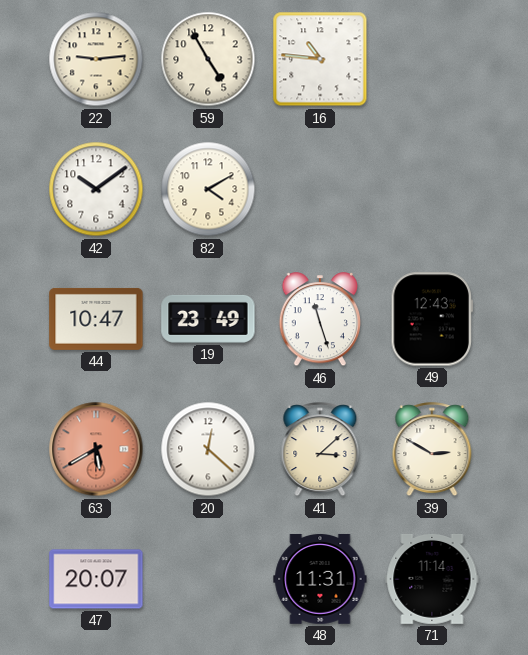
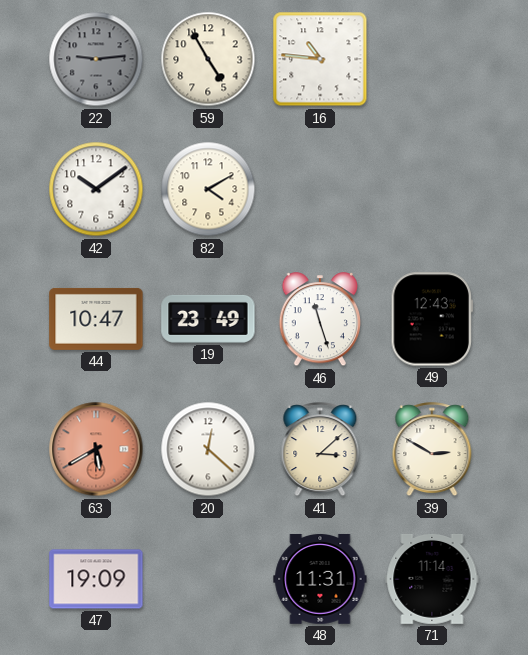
22 dial: cream -> grey
47: 20:07 -> 19:09
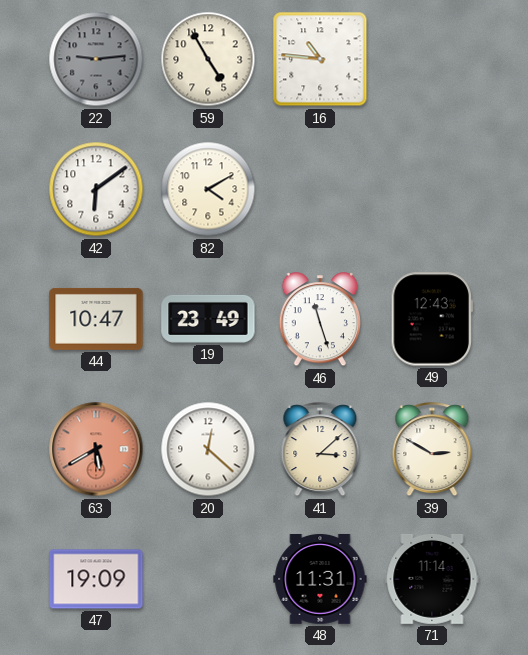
42: 10:09 -> 6:09
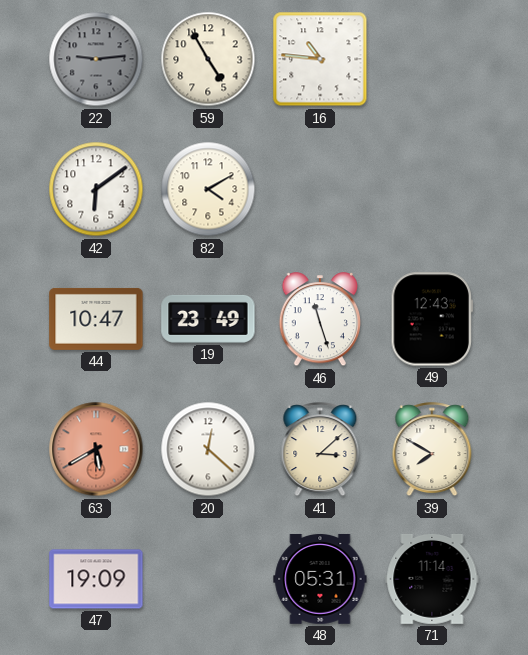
39: 2:50 -> 7:50
48: 11:31 -> 05:31
